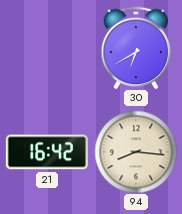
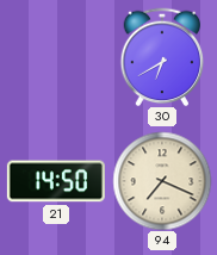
21: 16:42 -> 14:50
94: 8:16 -> 7:19
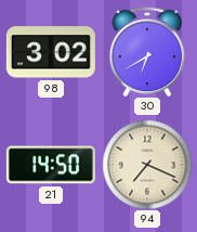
98: none -> 3:02
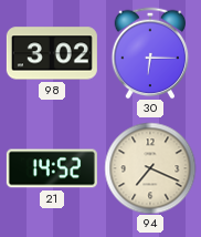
30: 6:40 -> 6:15
21: 14:50 -> 14:52
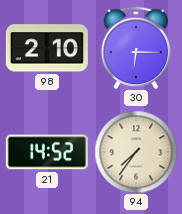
98: 3:02 -> 2:10
94: 7:19 -> 7:36
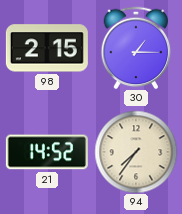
98: 2:10 -> 2:15
30: 6:15 -> 1:15
